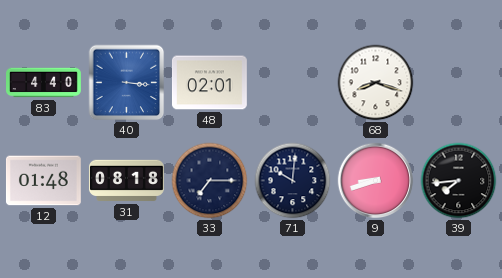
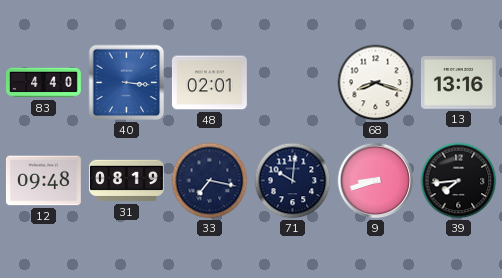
13: none -> 13:16
12: 01:48 -> 09:48
31: 08:18 -> 08:19
33: 7:15 -> 7:17
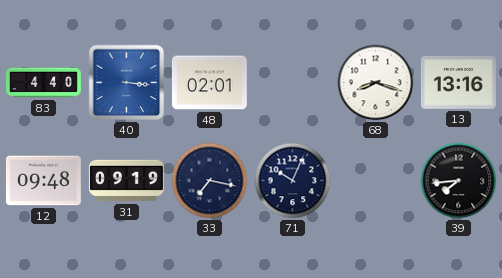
31: 08:19 -> 09:19
71: 10:01 -> 10:04
9: 8:42 -> none
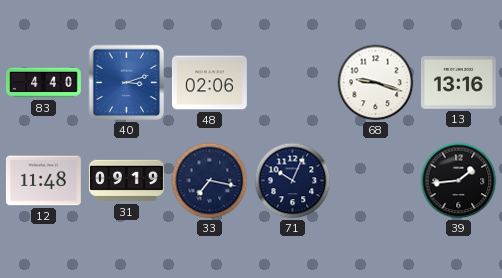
40: 3:16 -> 3:12
48: 02:01 -> 02:06
68: 8:18 -> 9:18
12: 09:48 -> 11:48
39: 7:44 -> 1:44
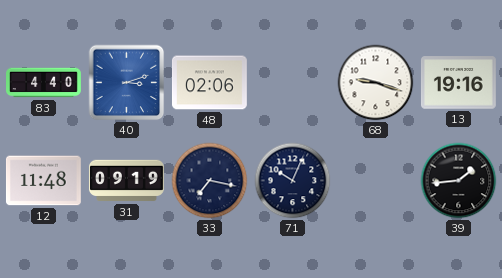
13: 13:16 -> 19:16
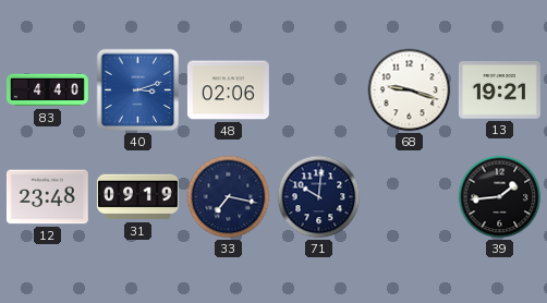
13: 19:16 -> 19:21
12: 11:48 -> 23:48
71: 10:04 -> 10:01
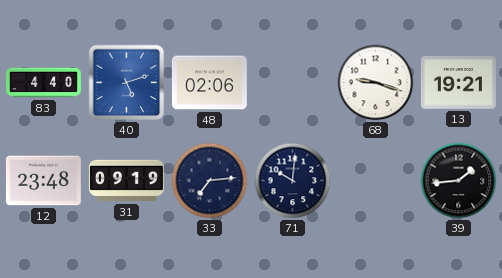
40: 3:12 -> 5:12
33: 7:17 -> 7:14
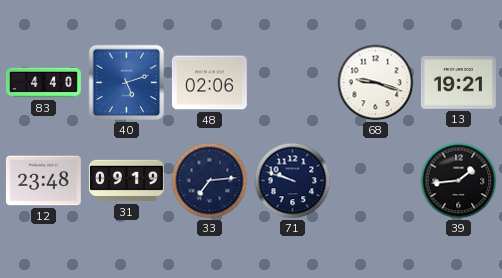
71: 10:01 -> 9:48
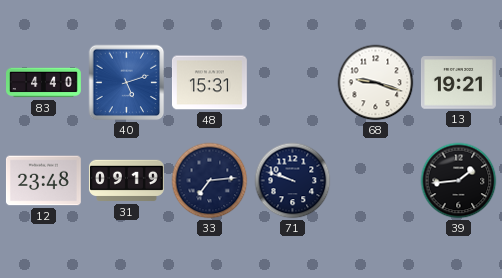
48: 02:06 -> 15:31
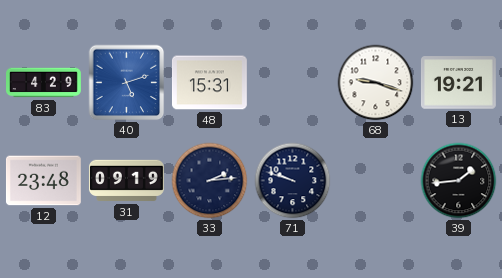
83: 4:40 -> 4:29
33: 7:14 -> 2:14
